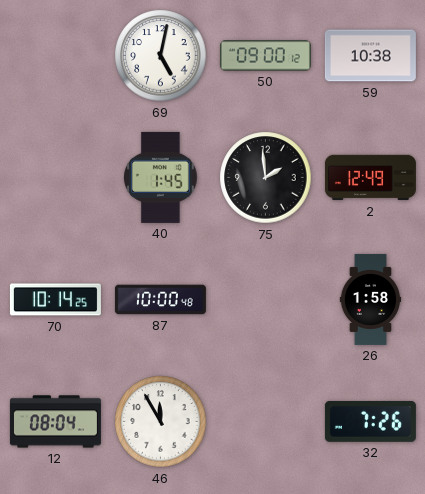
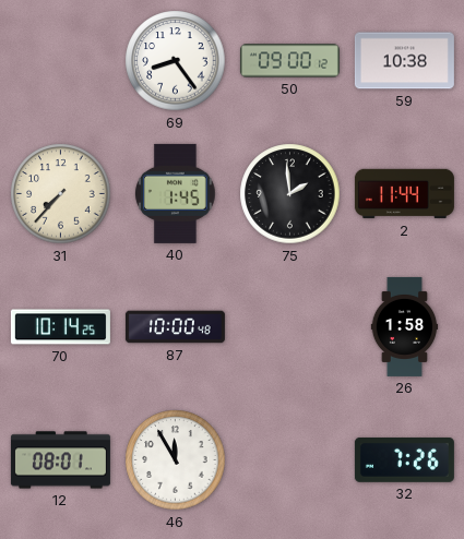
69: 5:02 -> 8:24
31: none -> 7:37
2: 12:49 -> 11:44
12: 08:04 -> 08:01
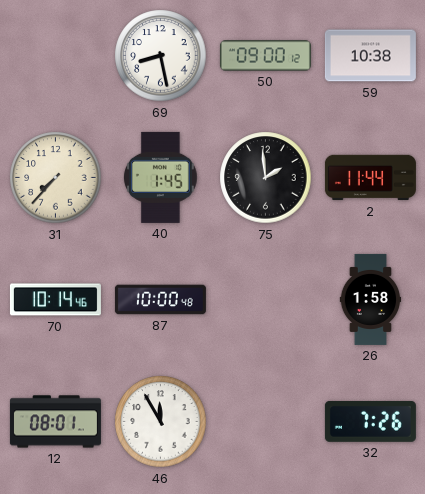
69: 8:24 -> 8:28
70: 10:14:25 -> 10:14:46
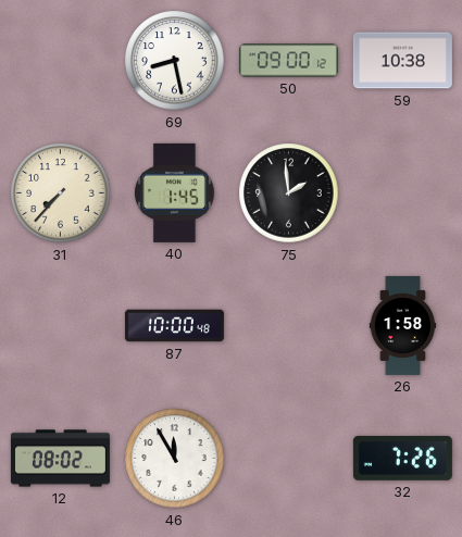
2: 11:44 -> none
70: 10:14 -> none
12: 08:01 -> 08:02
